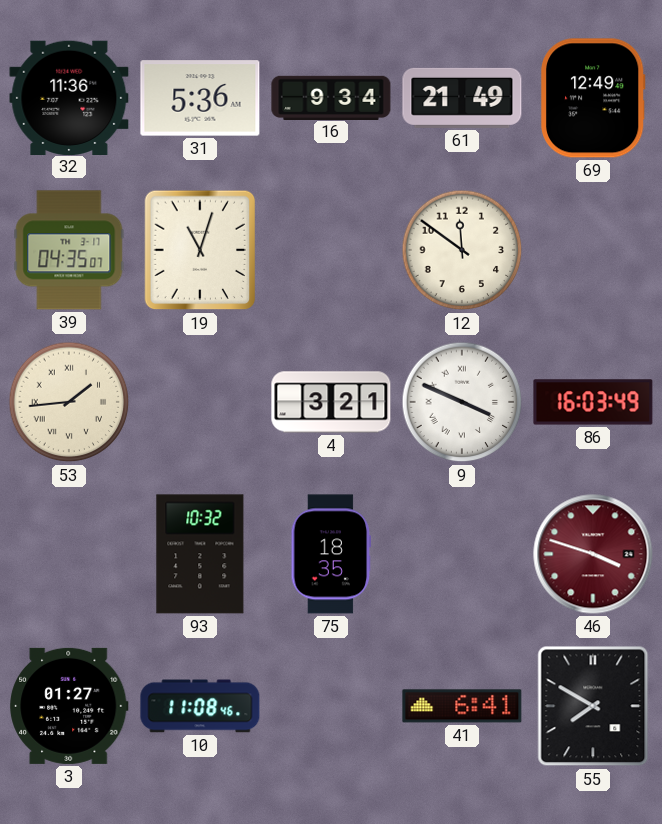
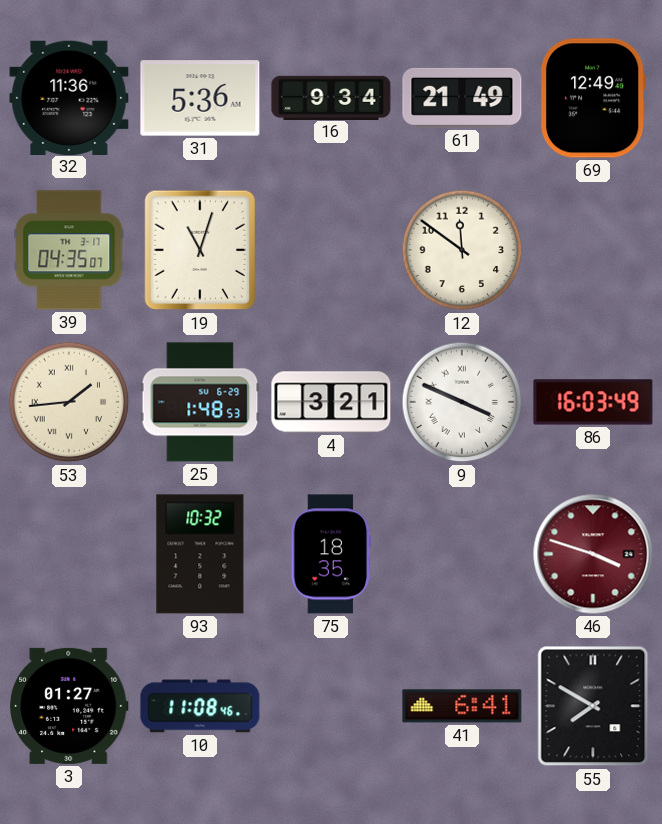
25: none -> 1:48
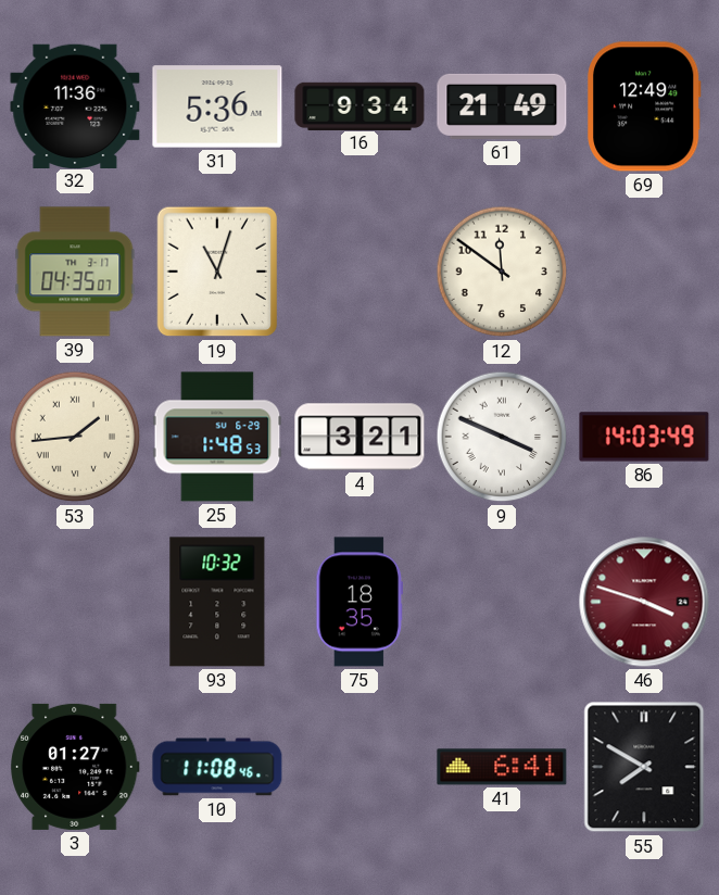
86: 16:03 -> 14:03
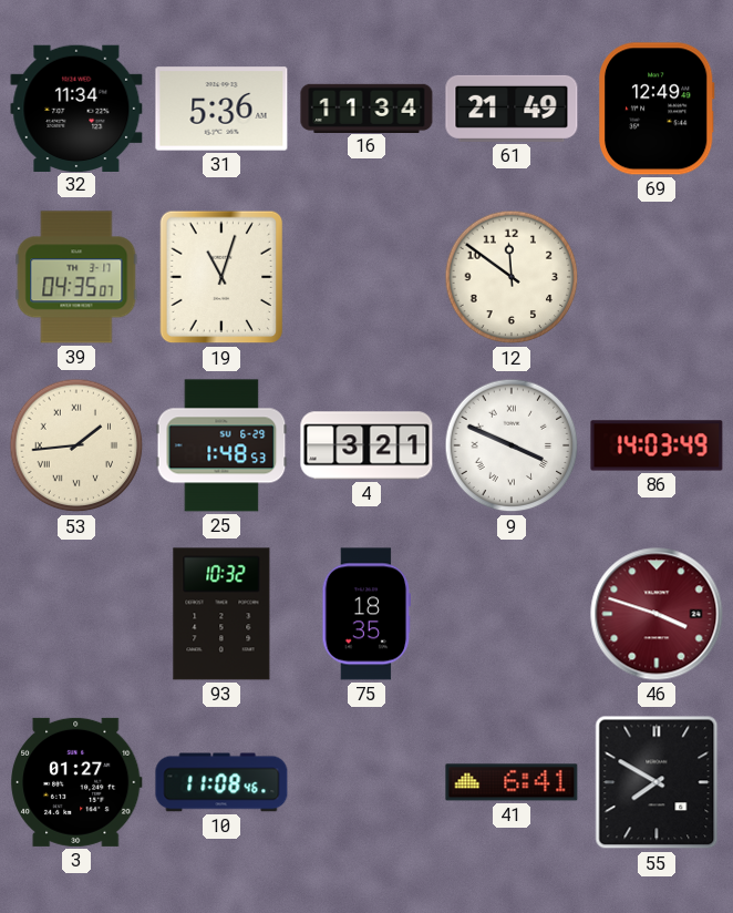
32: 11:36 -> 11:34
16: 9:34 -> 11:34
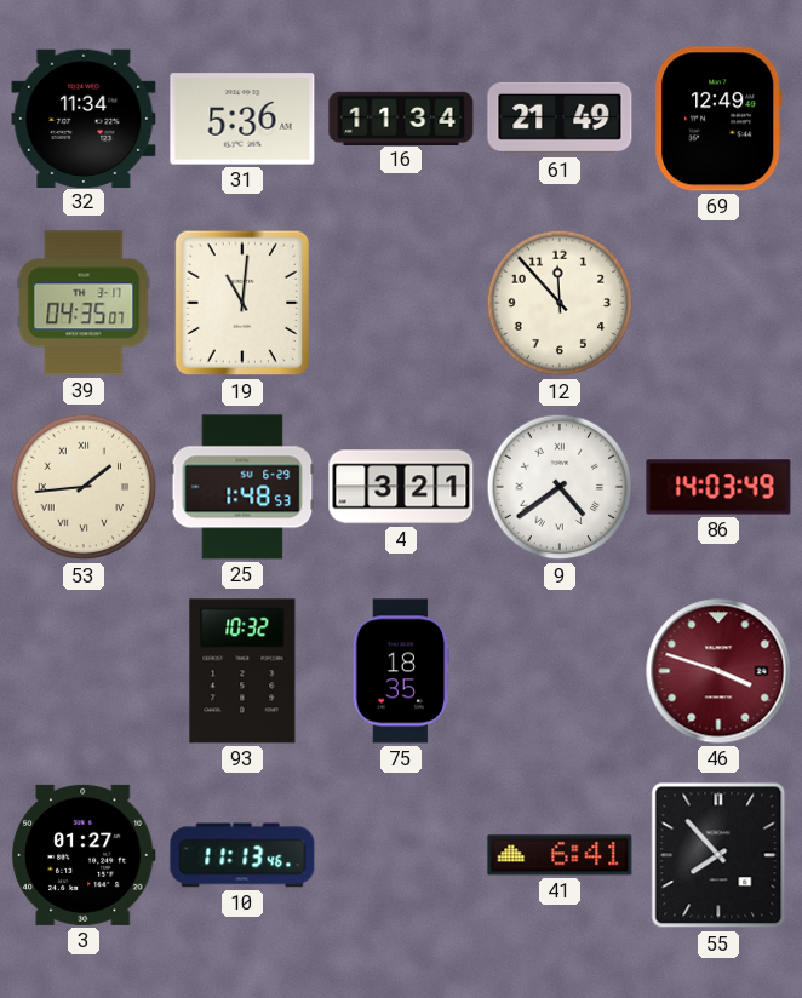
19: 11:03 -> 11:01
12: 11:51 -> 11:53
9: 3:49 -> 4:39
10: 11:08 -> 11:13
55: 7:50 -> 7:53
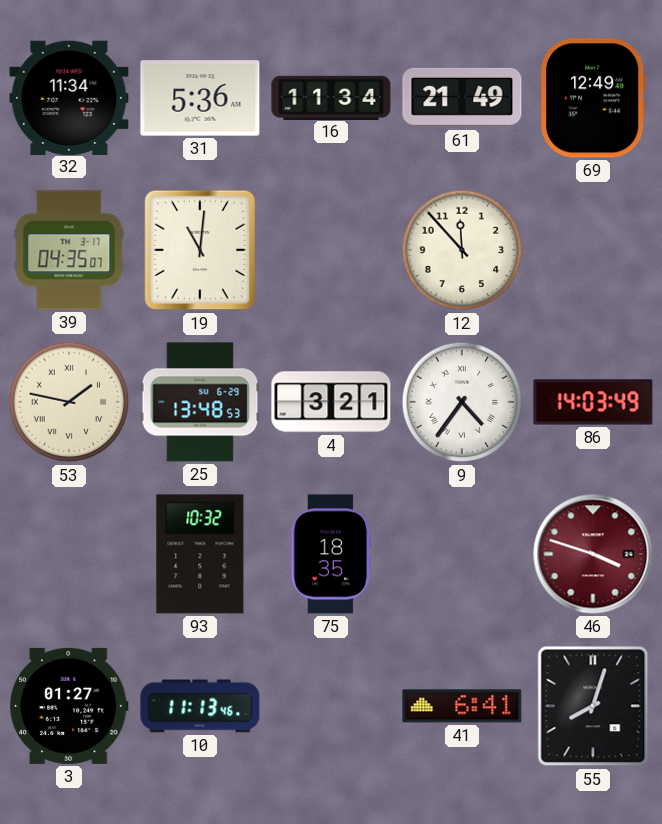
53: 1:44 -> 1:47
25: 1:48 -> 13:48
9: 4:39 -> 4:36
55: 7:53 -> 8:03
